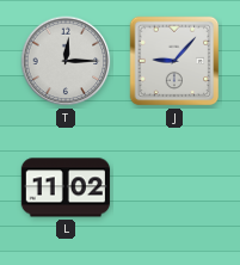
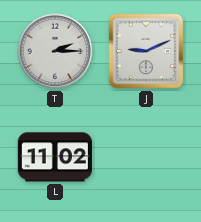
T: 12:15 -> 2:15
J: 9:07 -> 9:11
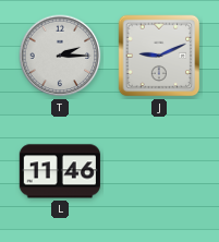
L: 11:02 -> 11:46
